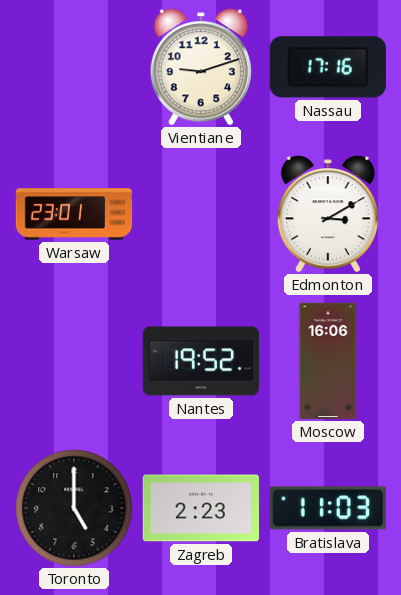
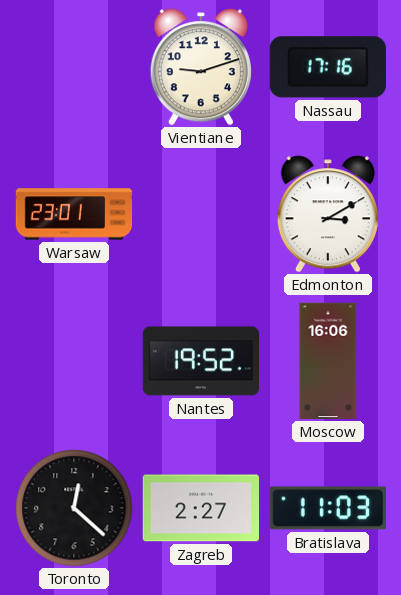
Toronto: 5:00 -> 12:22
Zagreb: 2:23 -> 2:27
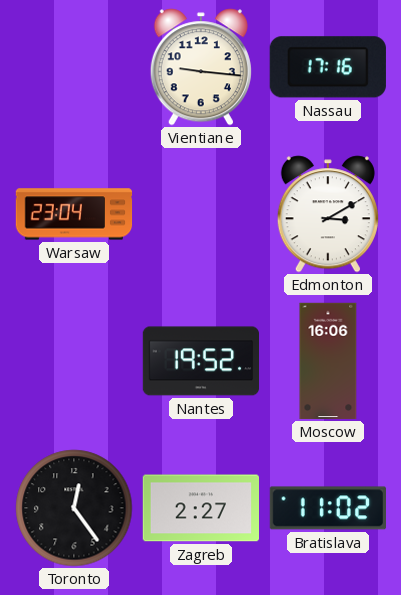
Vientiane: 9:12 -> 9:16
Warsaw: 23:01 -> 23:04
Toronto: 12:22 -> 12:24
Bratislava: 11:03 -> 11:02
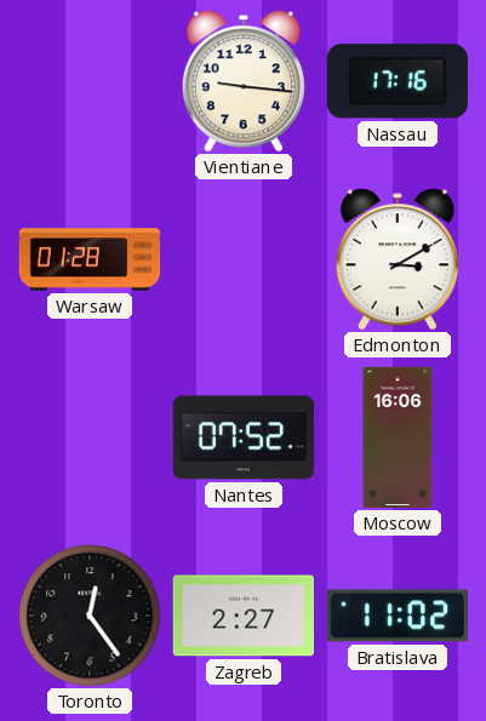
Warsaw: 23:04 -> 01:28
Nantes: 19:52 -> 07:52
